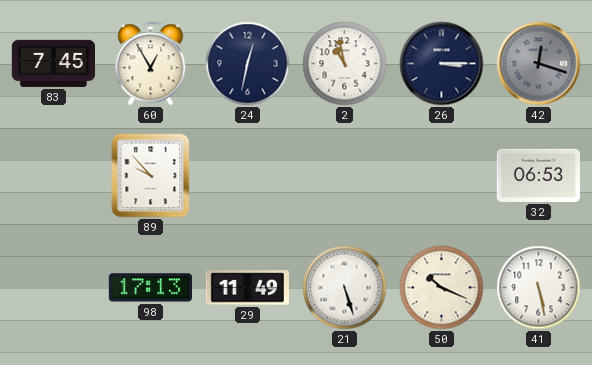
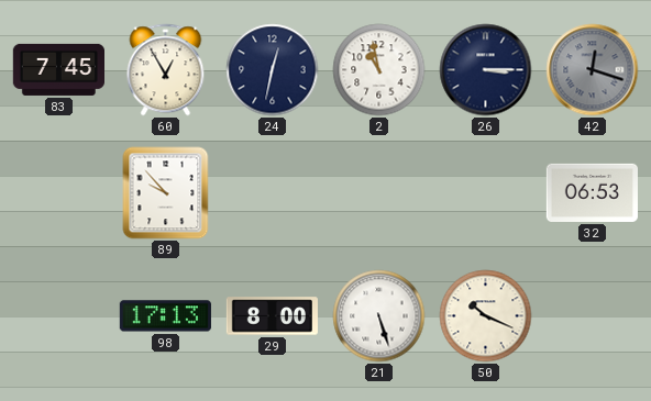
29: 11:49 -> 8:00
41: 5:28 -> none
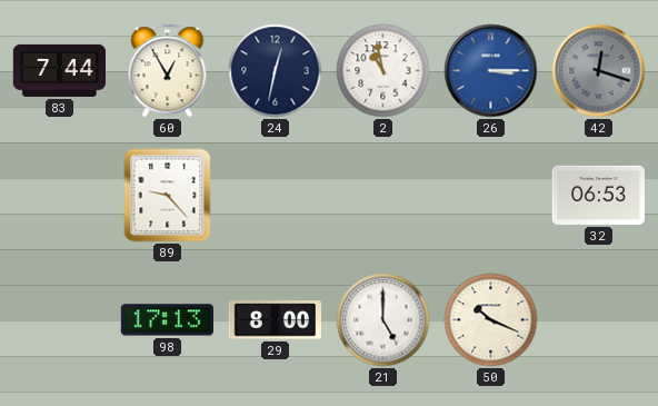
83: 7:45 -> 7:44
26 dial: navy -> blue
89: 9:53 -> 9:23
21: 5:27 -> 5:00
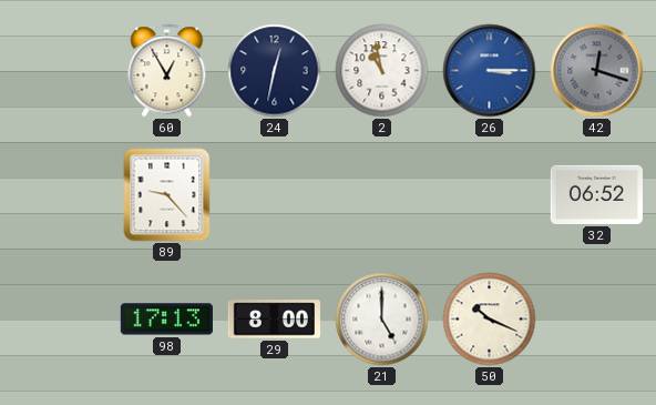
83: 7:44 -> none
32: 06:53 -> 06:52
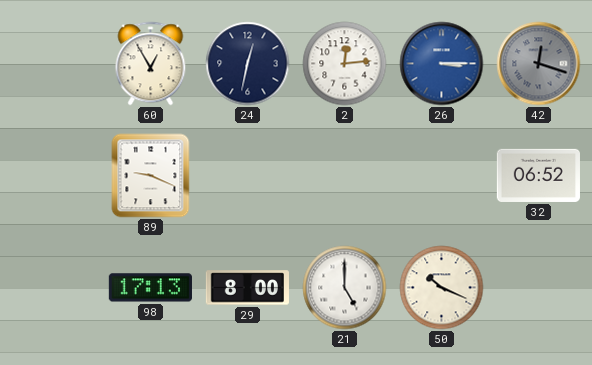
2: 10:58 -> 12:14
89: 9:23 -> 9:19
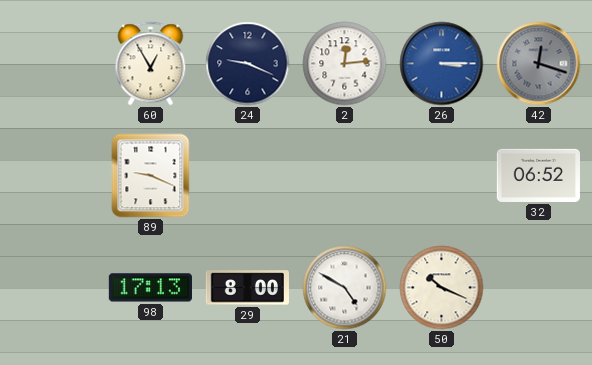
24: 12:32 -> 9:19
21: 5:00 -> 4:50
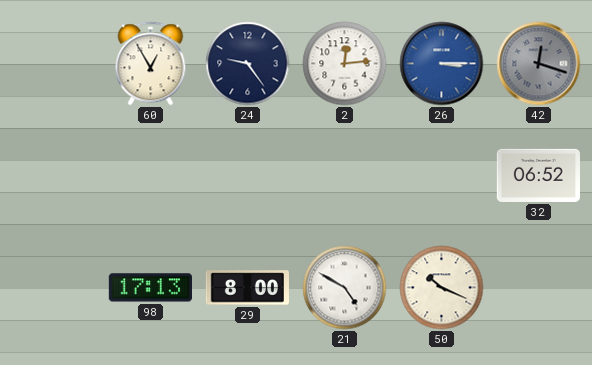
24: 9:19 -> 9:24
89: 9:19 -> none
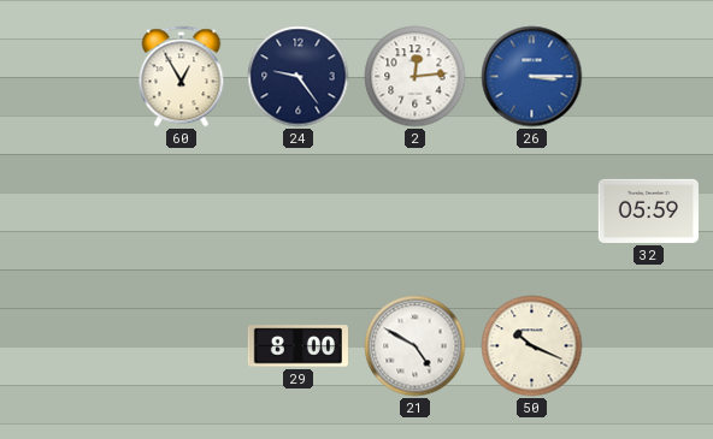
42: 12:18 -> none
32: 06:52 -> 05:59
98: 17:13 -> none
